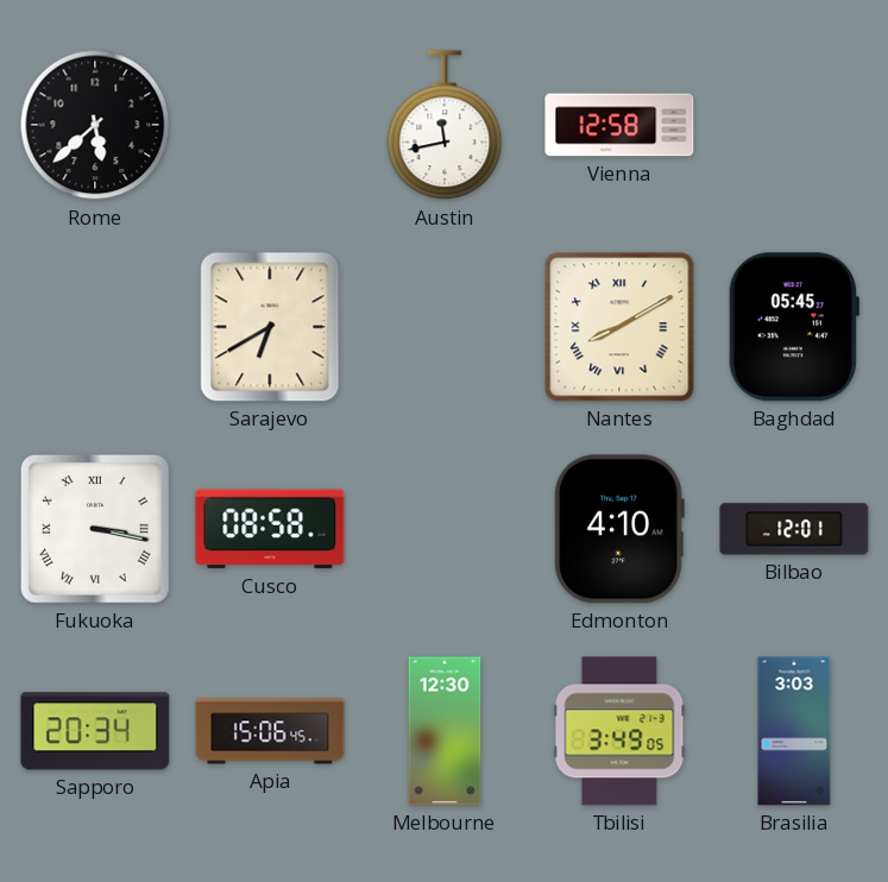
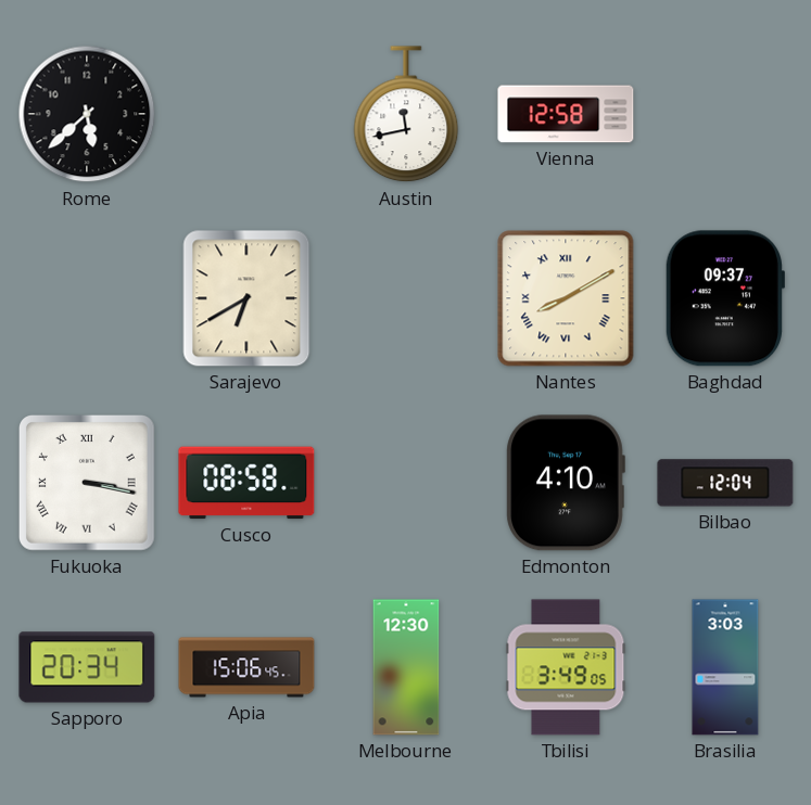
Baghdad: 05:45 -> 09:37
Bilbao: 12:01 -> 12:04
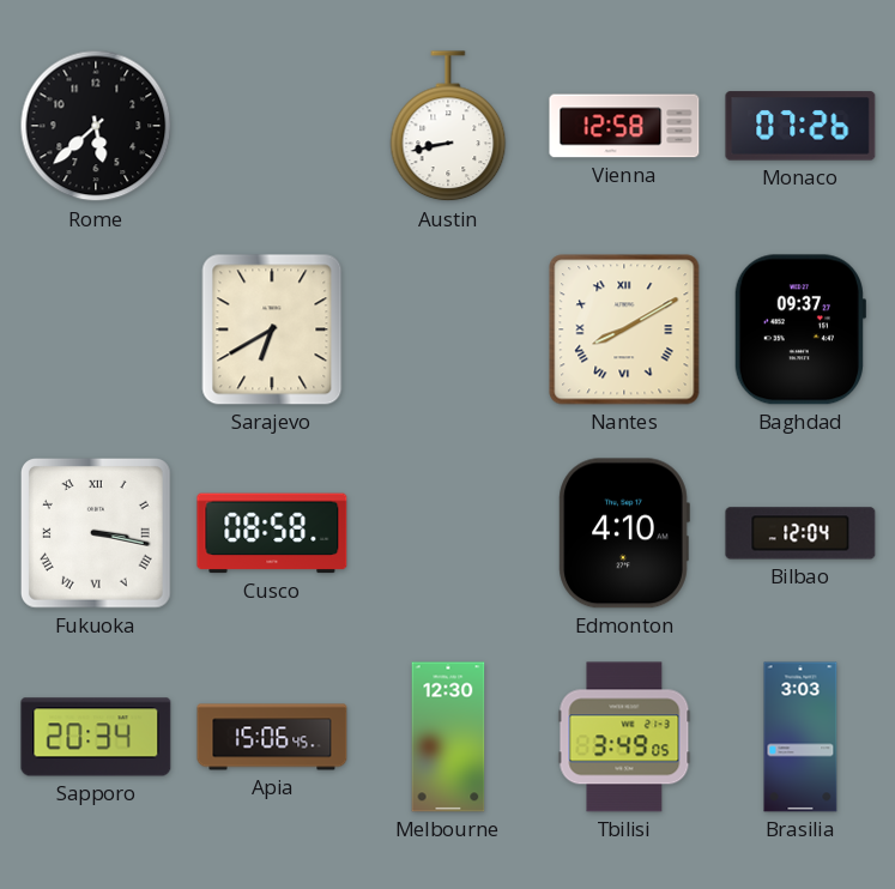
Austin: 11:43 -> 8:43
Monaco: none -> 07:26
